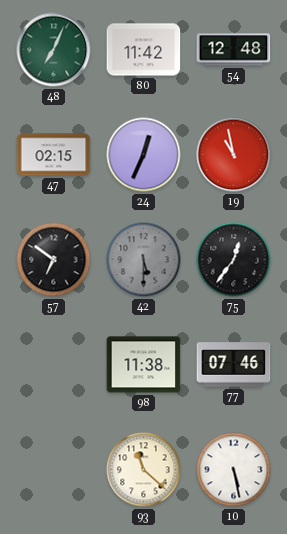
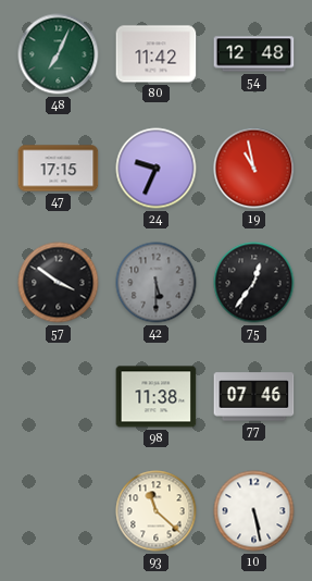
47: 02:15 -> 17:15
24: 12:34 -> 9:34
57: 6:51 -> 3:51
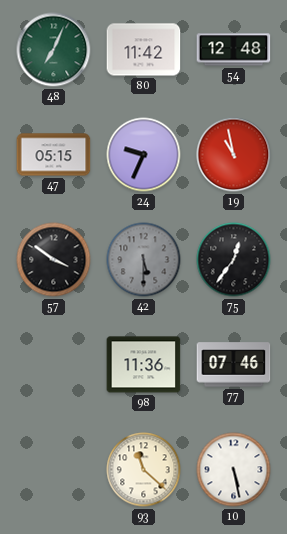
47: 17:15 -> 05:15
98: 11:38 -> 11:36
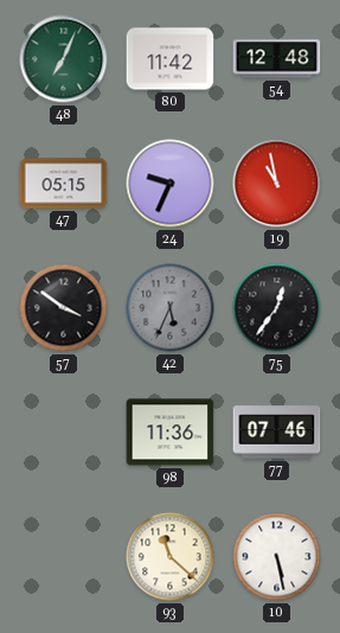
42: 5:30 -> 5:34
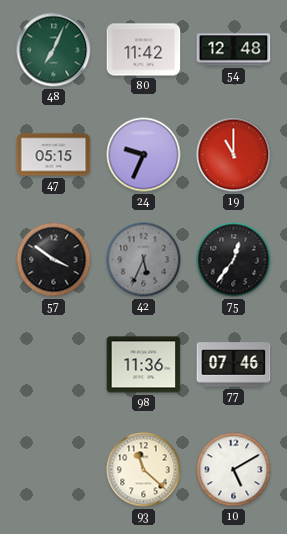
19: 10:58 -> 11:00
10: 5:28 -> 5:10
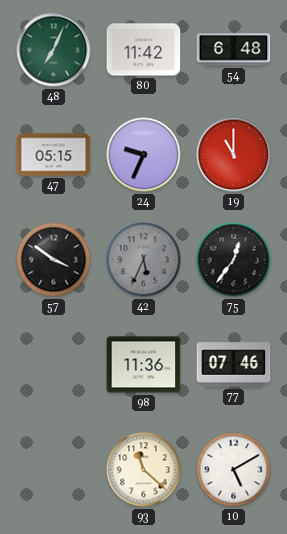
54: 12:48 -> 6:48
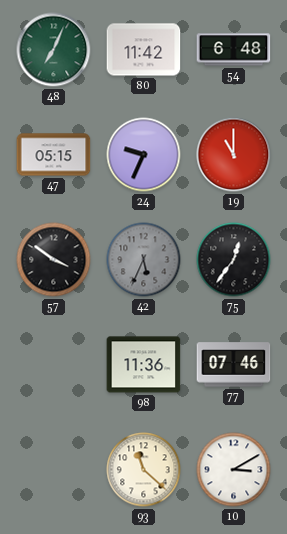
10: 5:10 -> 3:10
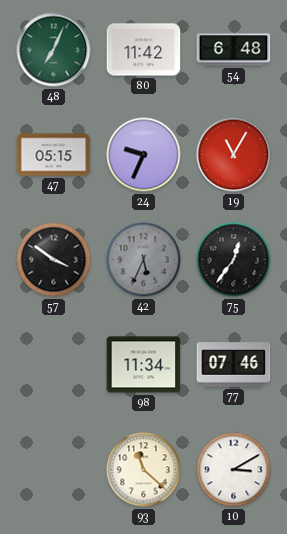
19: 11:00 -> 11:05
98: 11:36 -> 11:34
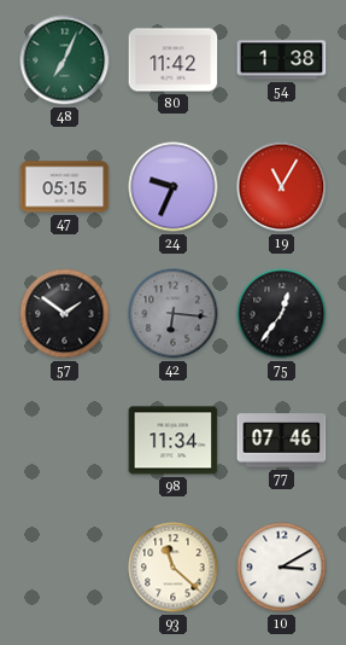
54: 6:48 -> 1:38
57: 3:51 -> 1:51
42: 5:34 -> 6:16
